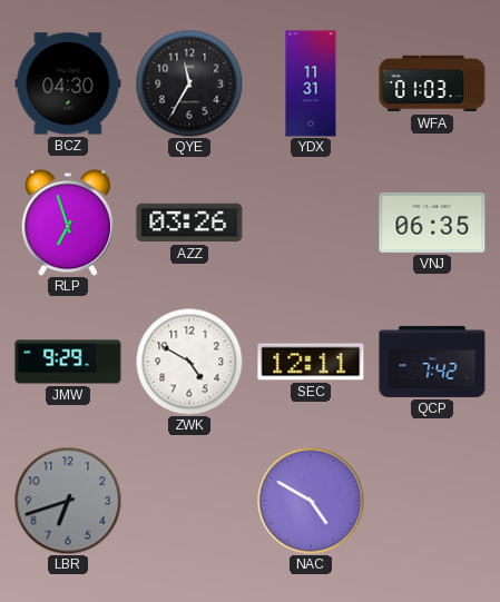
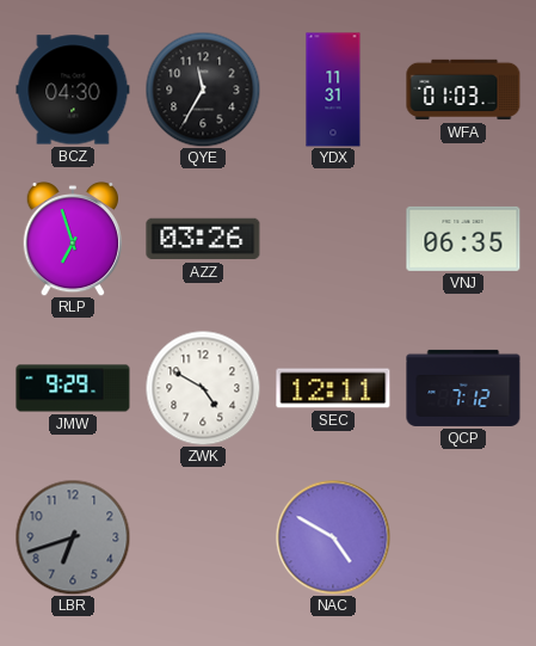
QCP: 7:42 -> 7:12
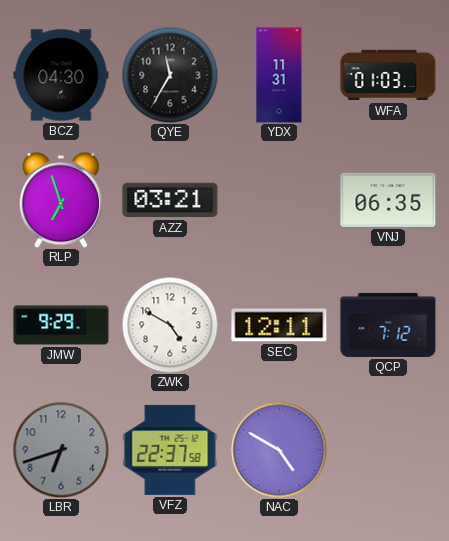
AZZ: 03:26 -> 03:21
VFZ: none -> 22:37
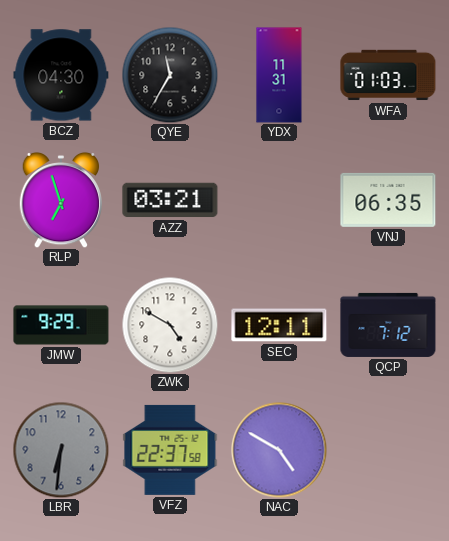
LBR: 6:42 -> 6:31
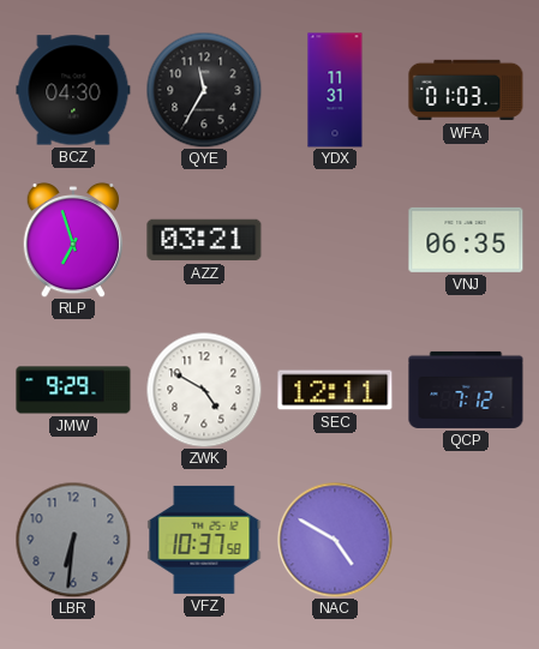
VFZ: 22:37 -> 10:37
